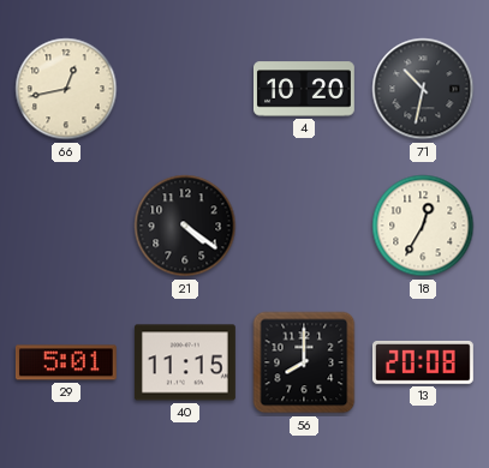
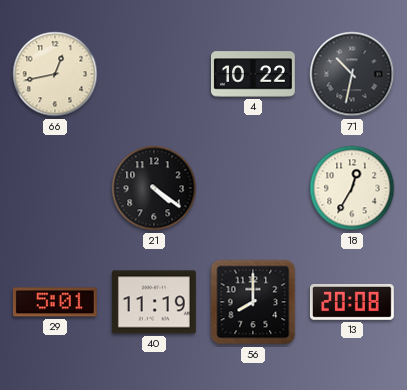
4: 10:20 -> 10:22
40: 11:15 -> 11:19
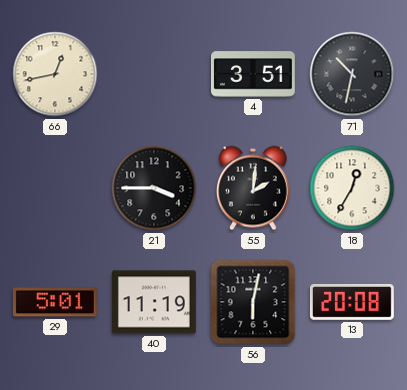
4: 10:22 -> 3:51
21: 4:21 -> 3:45
55: none -> 2:01
56: 8:00 -> 6:02
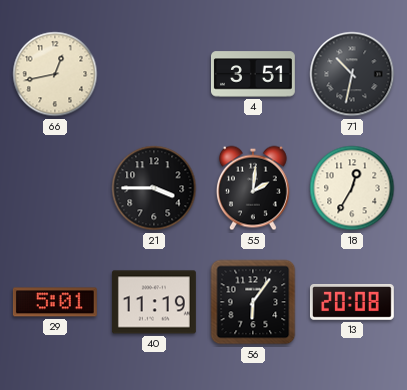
56: 6:02 -> 6:06
